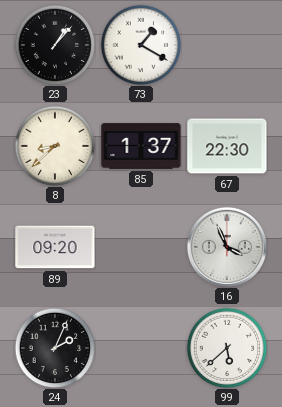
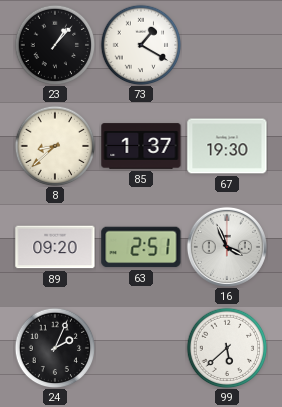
67: 22:30 -> 19:30
63: none -> 2:51
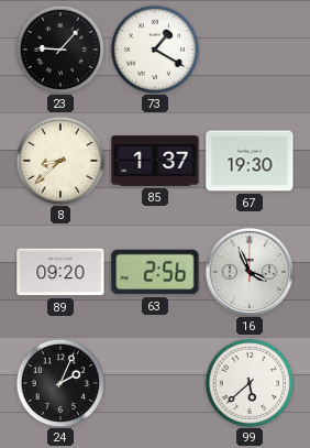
23: 1:07 -> 9:07
63: 2:51 -> 2:56
